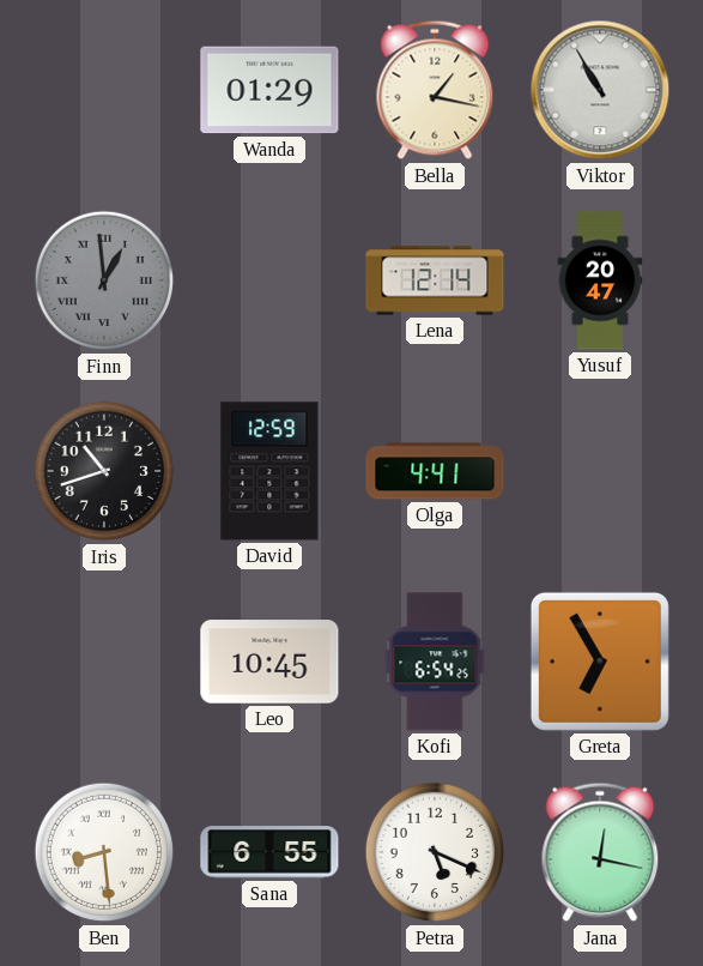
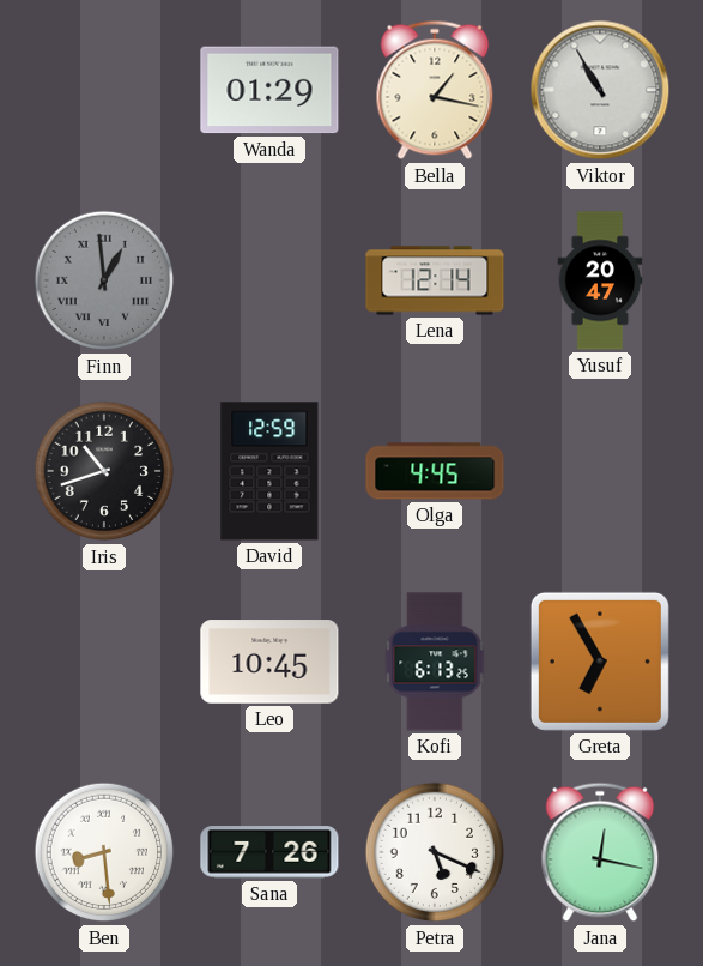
Olga: 4:41 -> 4:45
Kofi: 6:54 -> 6:13
Sana: 6:55 -> 7:26
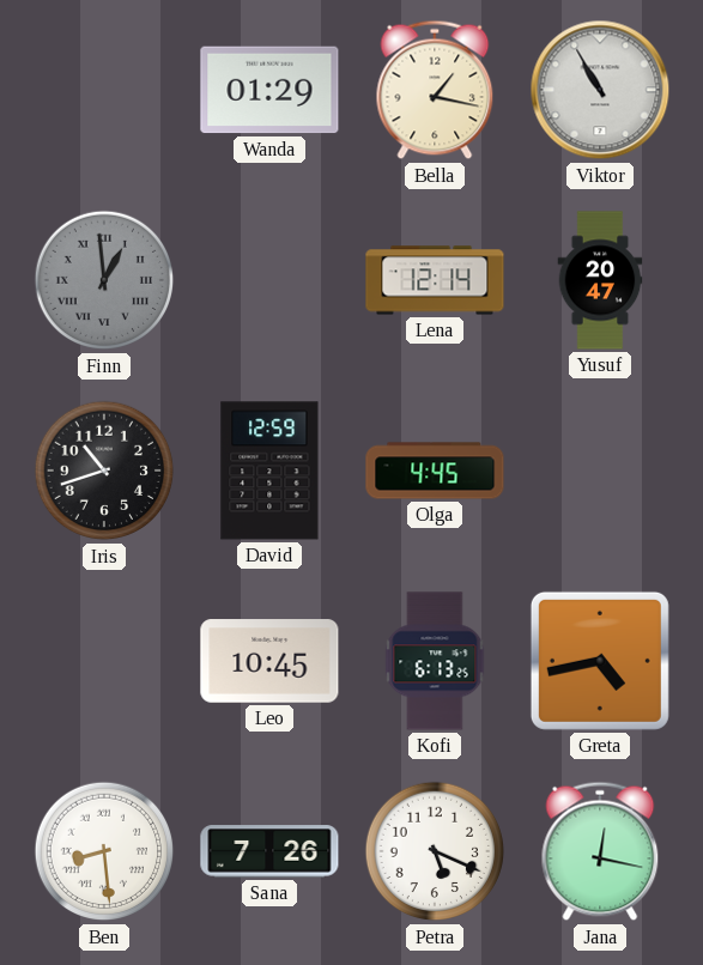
Greta: 6:55 -> 4:43
